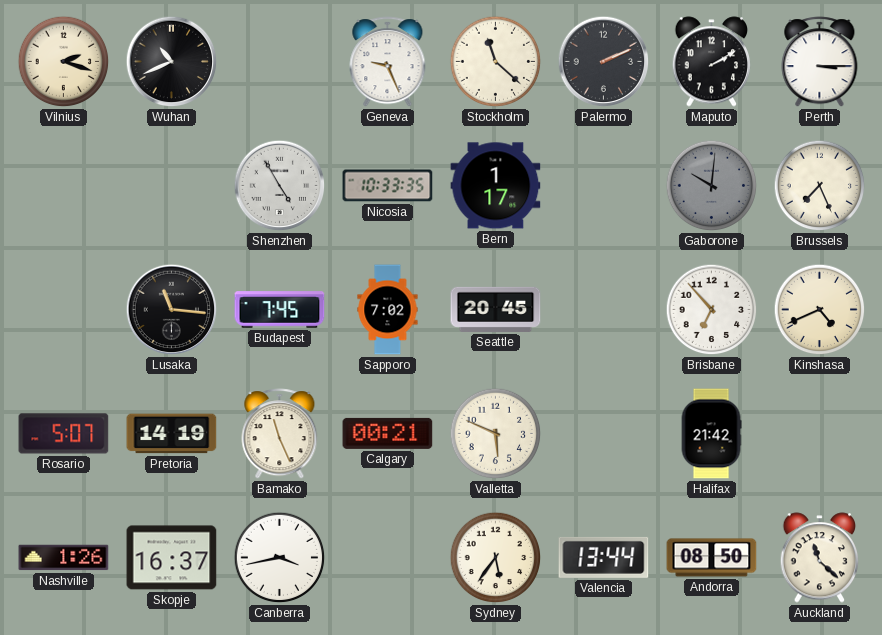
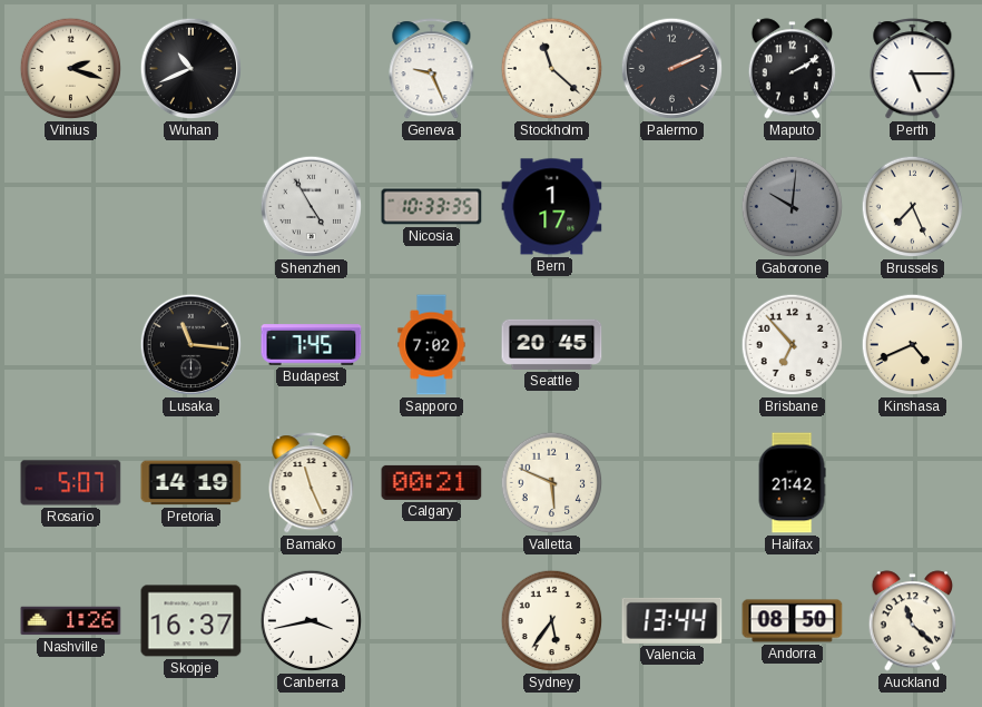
Perth: 3:15 -> 5:15
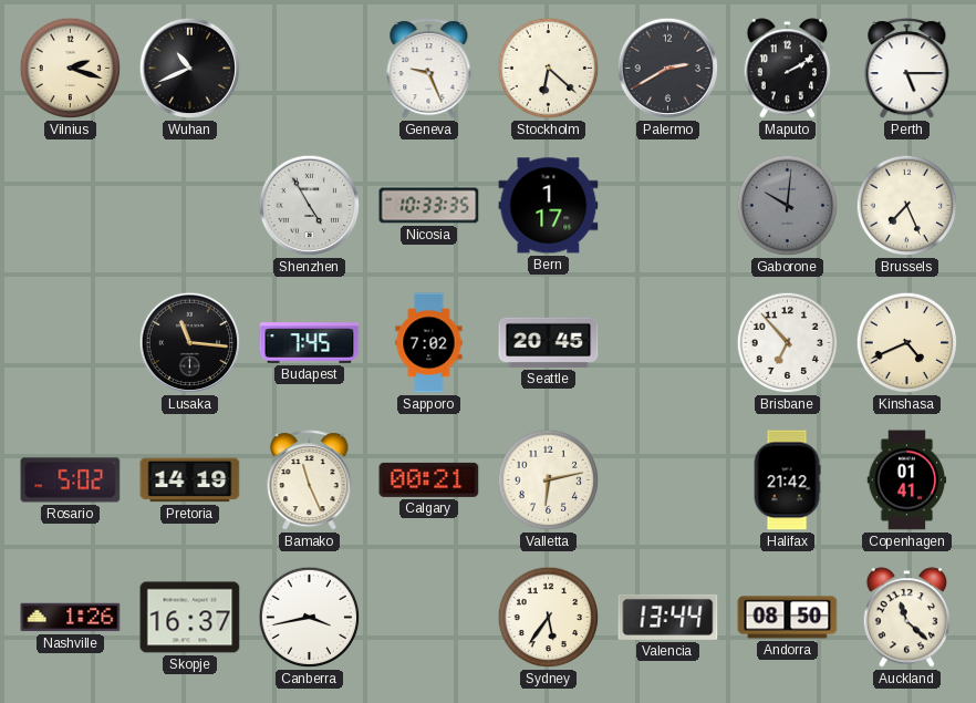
Stockholm: 11:22 -> 6:22
Palermo: 2:11 -> 2:40
Rosario: 5:07 -> 5:02
Valletta: 5:49 -> 6:13
Copenhagen: none -> 01:41
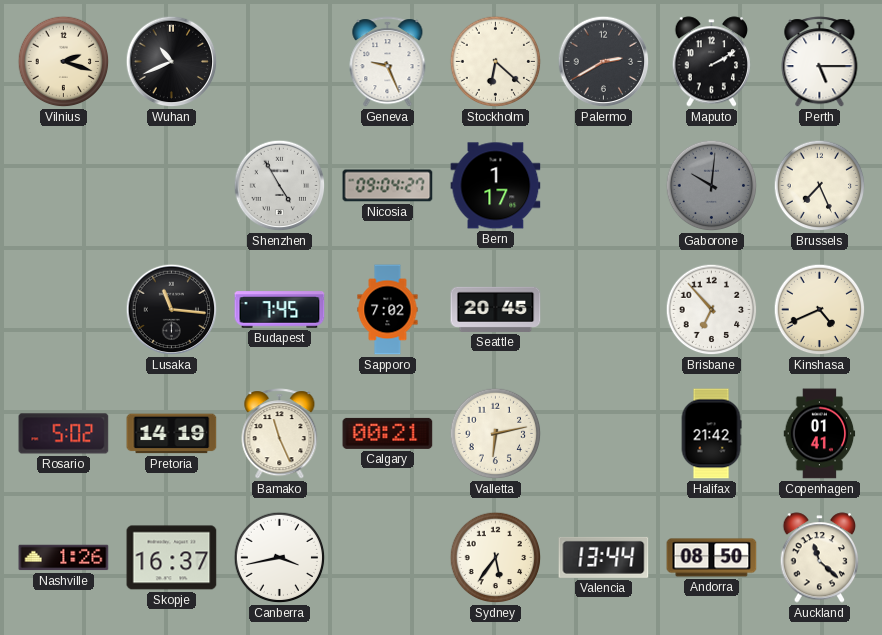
Nicosia: 10:33 -> 09:04
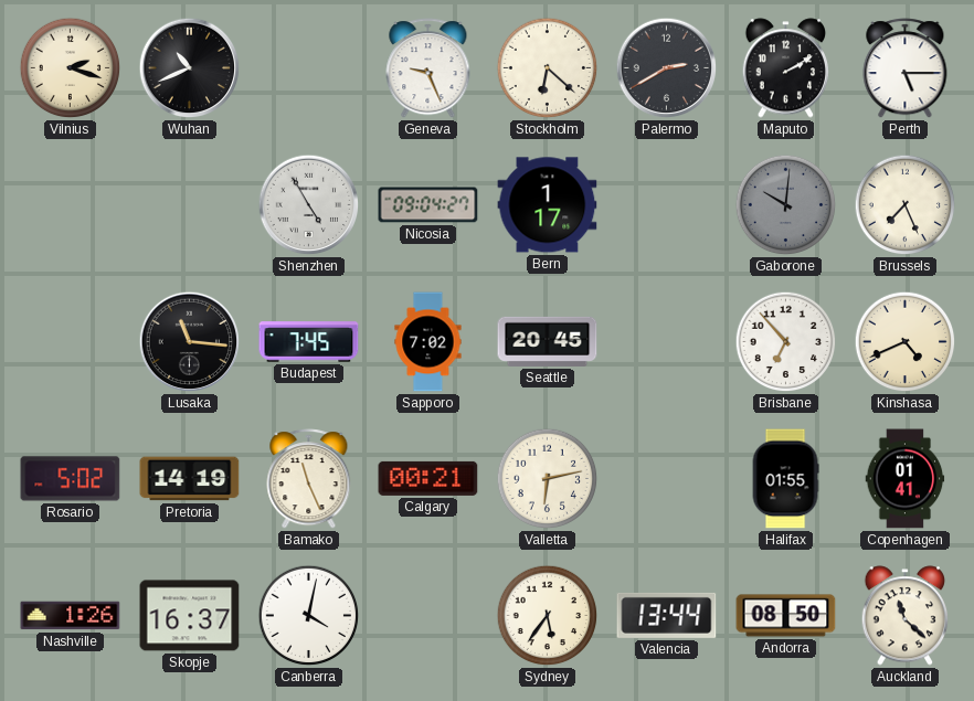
Halifax: 21:42 -> 01:55
Canberra: 3:43 -> 4:02
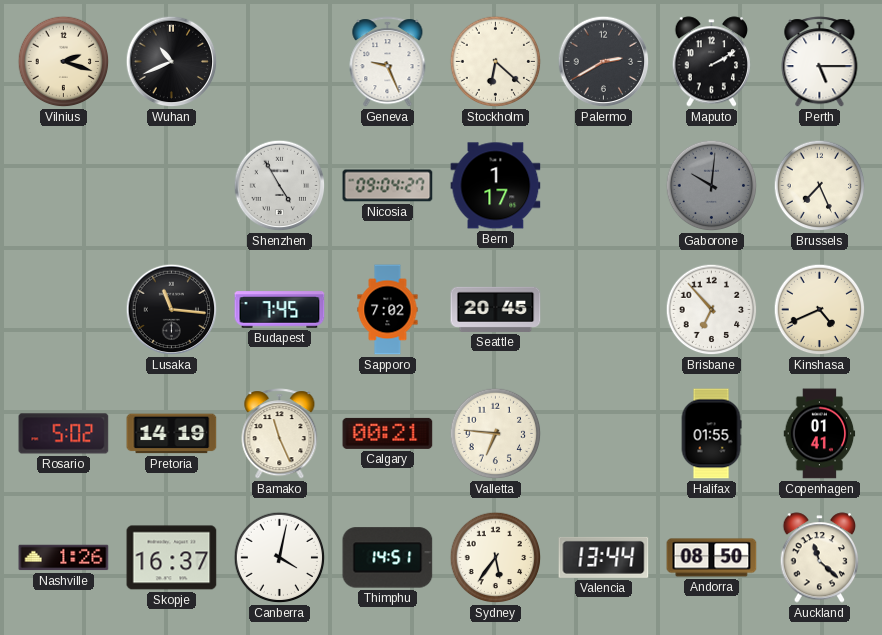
Valletta: 6:13 -> 6:46
Thimphu: none -> 14:51
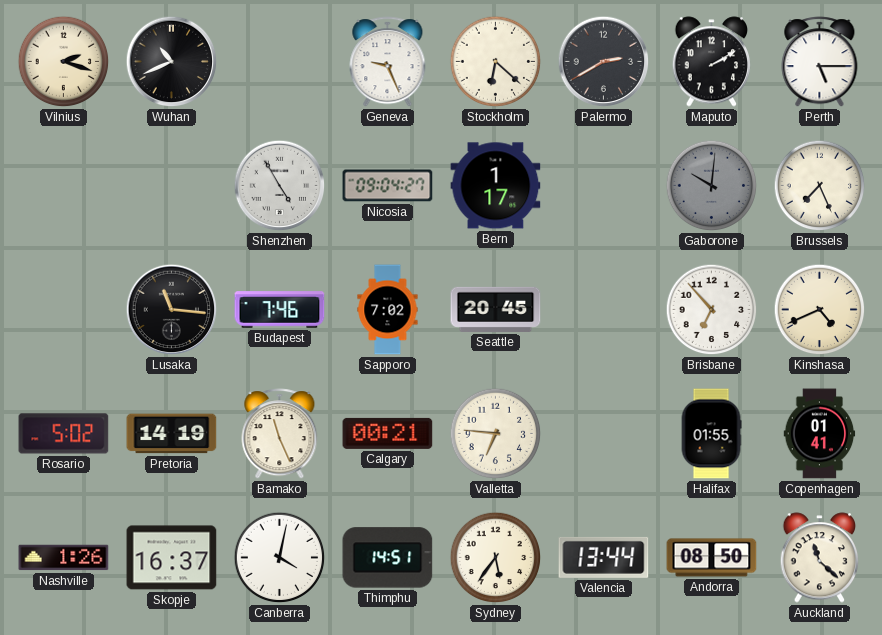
Budapest: 7:45 -> 7:46
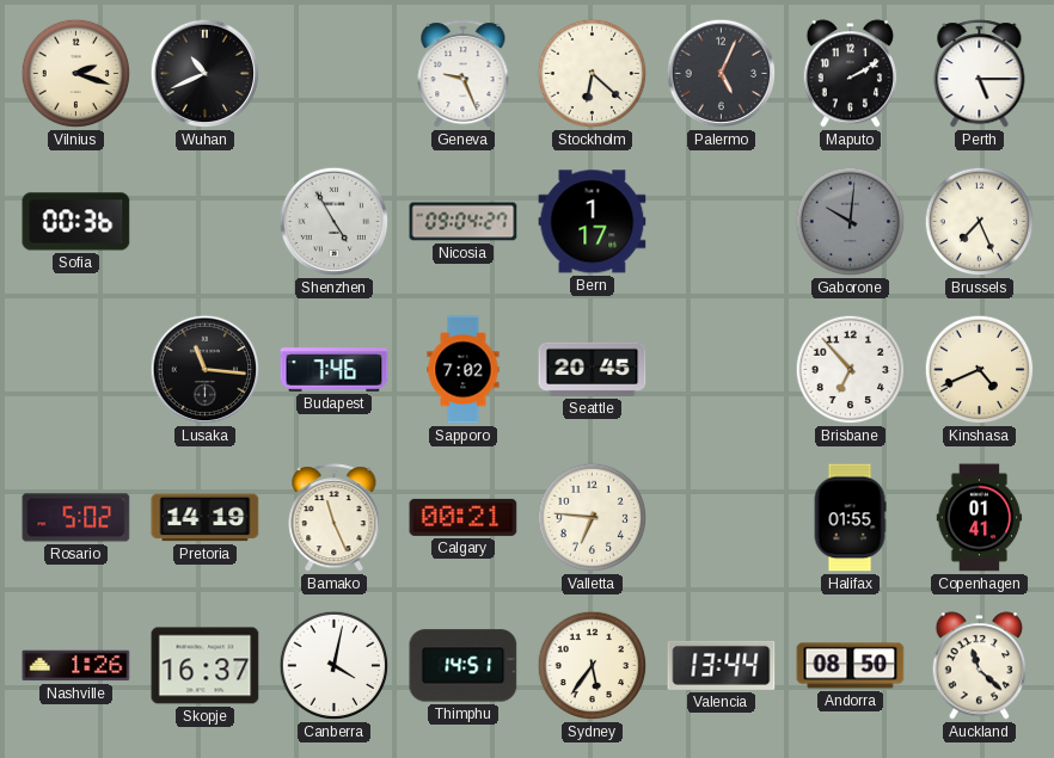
Palermo: 2:40 -> 5:04
Sofia: none -> 00:36
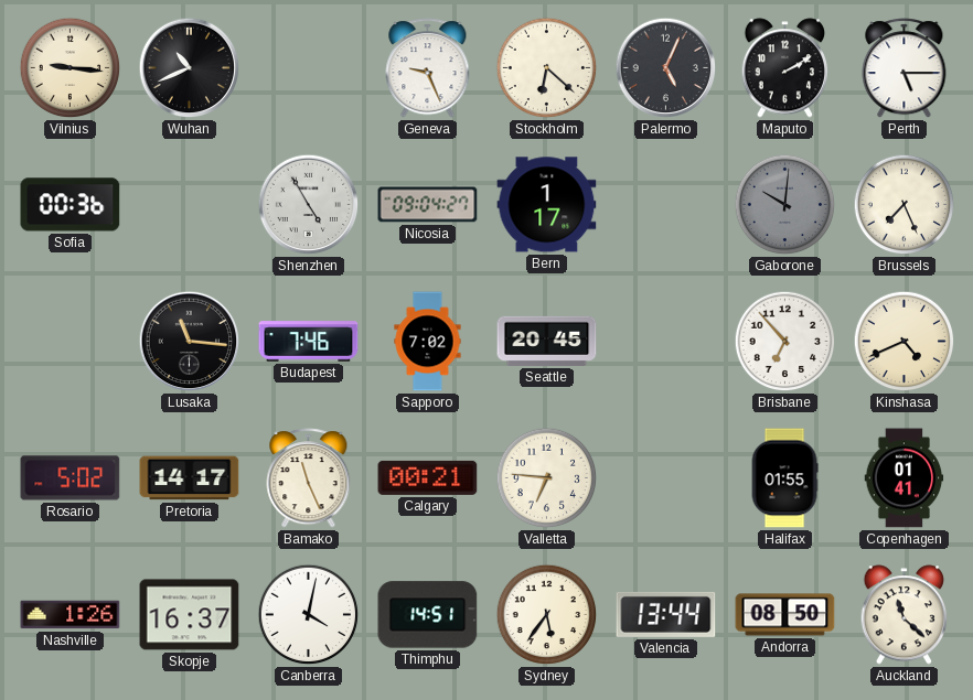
Vilnius: 2:18 -> 9:16
Pretoria: 14:19 -> 14:17
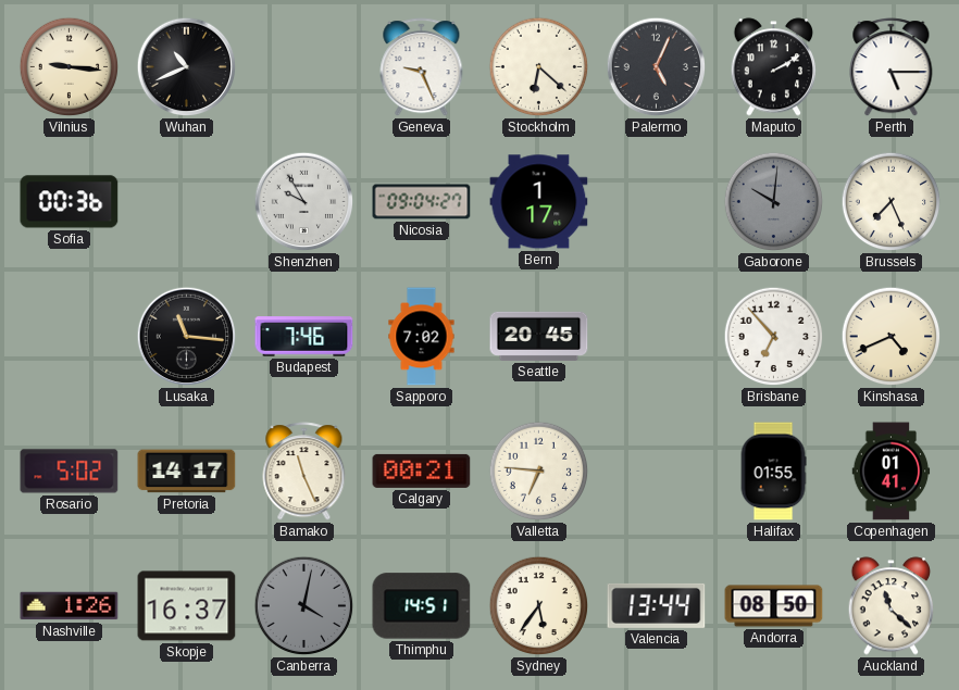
Shenzhen: 4:55 -> 9:55
Canberra dial: white -> grey
